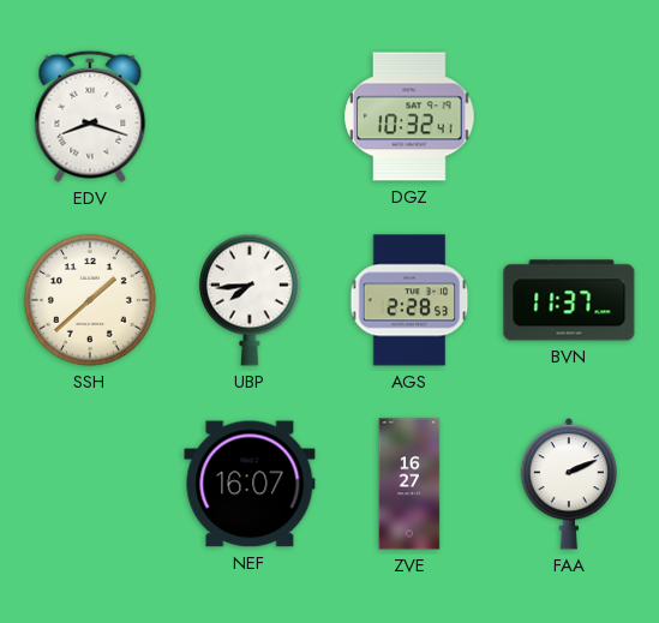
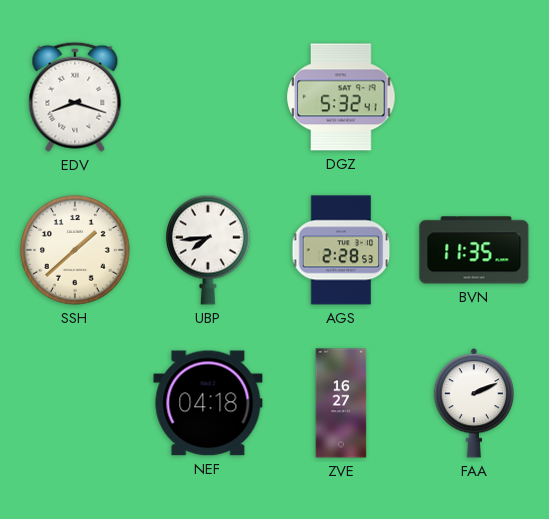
DGZ: 10:32 -> 5:32
BVN: 11:37 -> 11:35
NEF: 16:07 -> 04:18
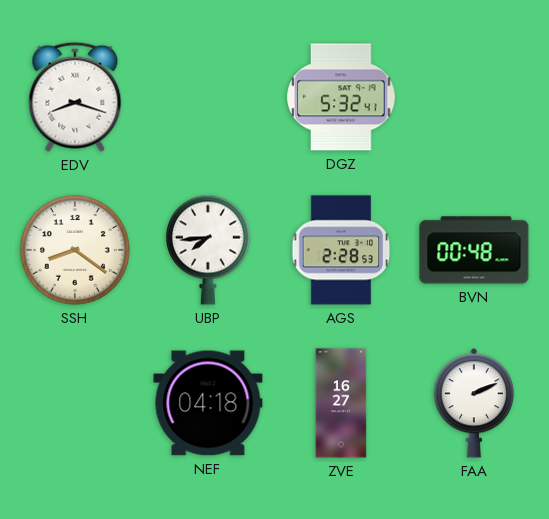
SSH: 1:38 -> 8:21
BVN: 11:35 -> 00:48
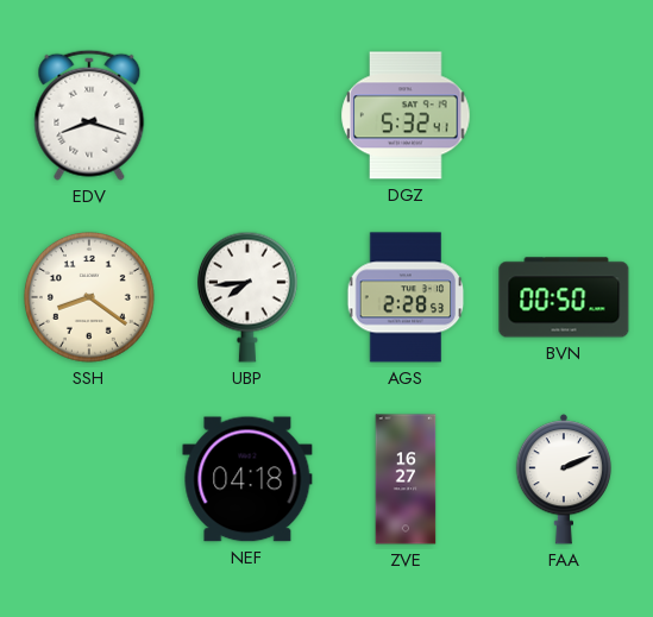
BVN: 00:48 -> 00:50
